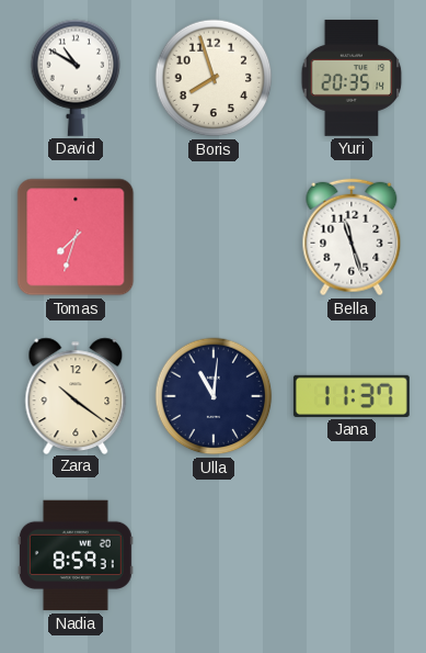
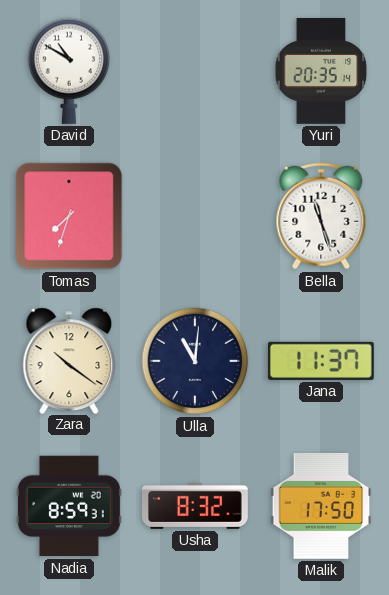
Boris: 7:57 -> none
Usha: none -> 8:32
Malik: none -> 17:50
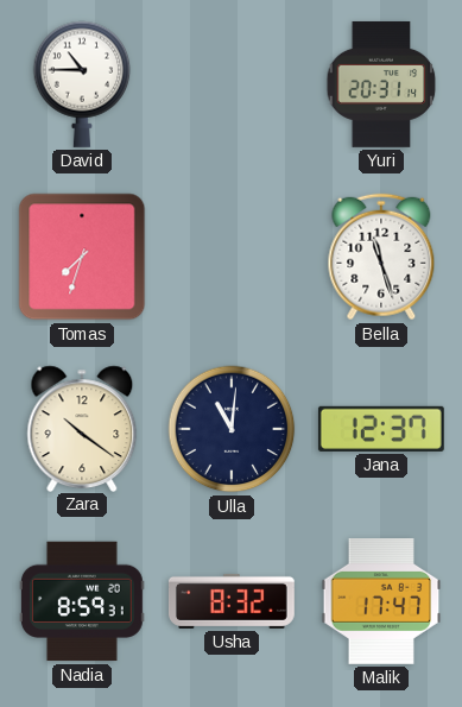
David: 10:50 -> 10:45
Yuri: 20:35 -> 20:31
Jana: 11:37 -> 12:37
Malik: 17:50 -> 17:47
